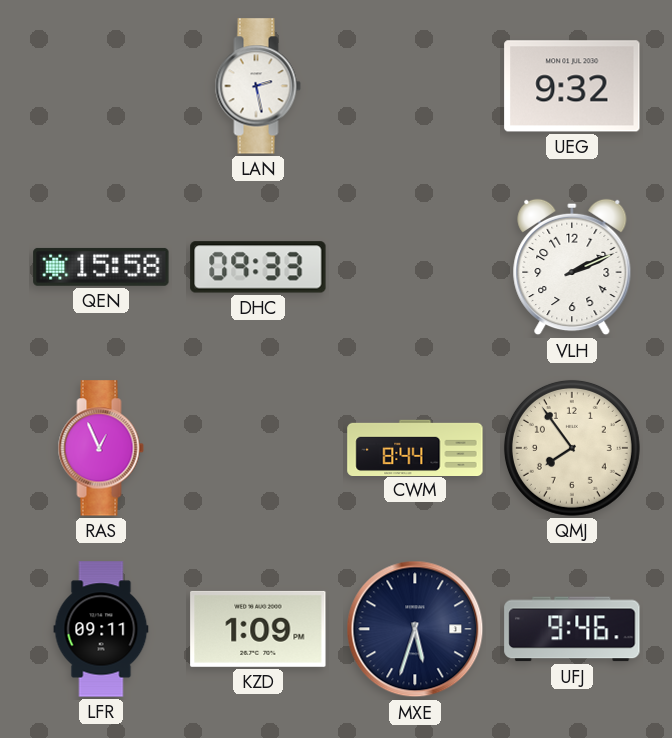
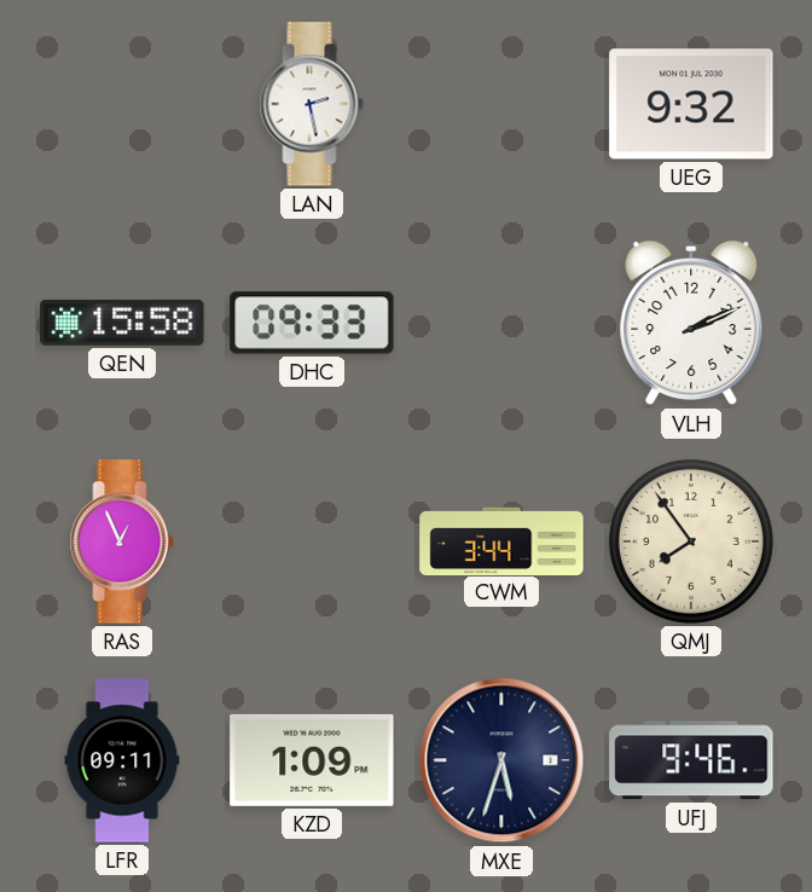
CWM: 8:44 -> 3:44
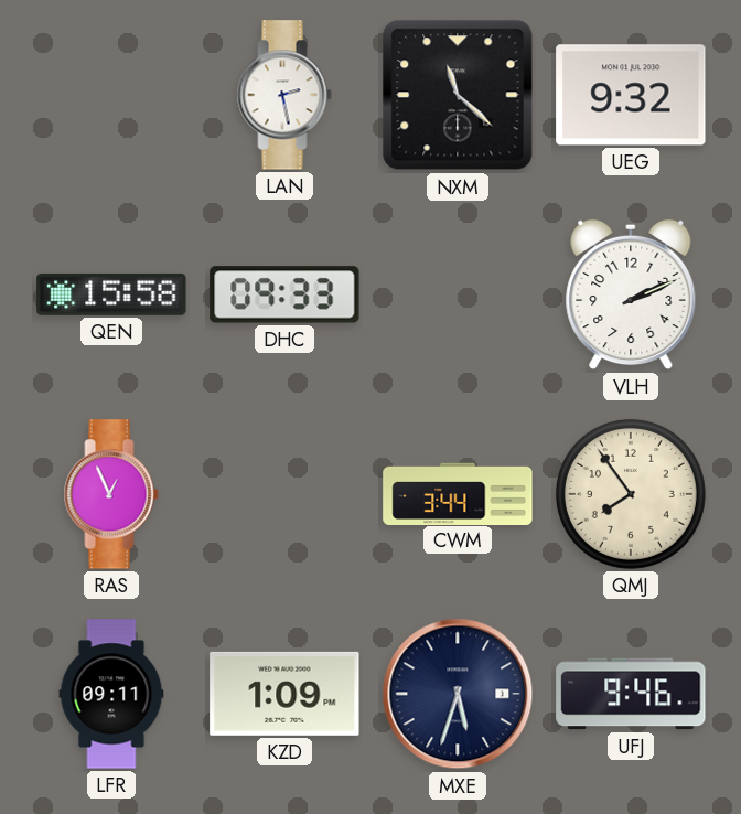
NXM: none -> 11:22
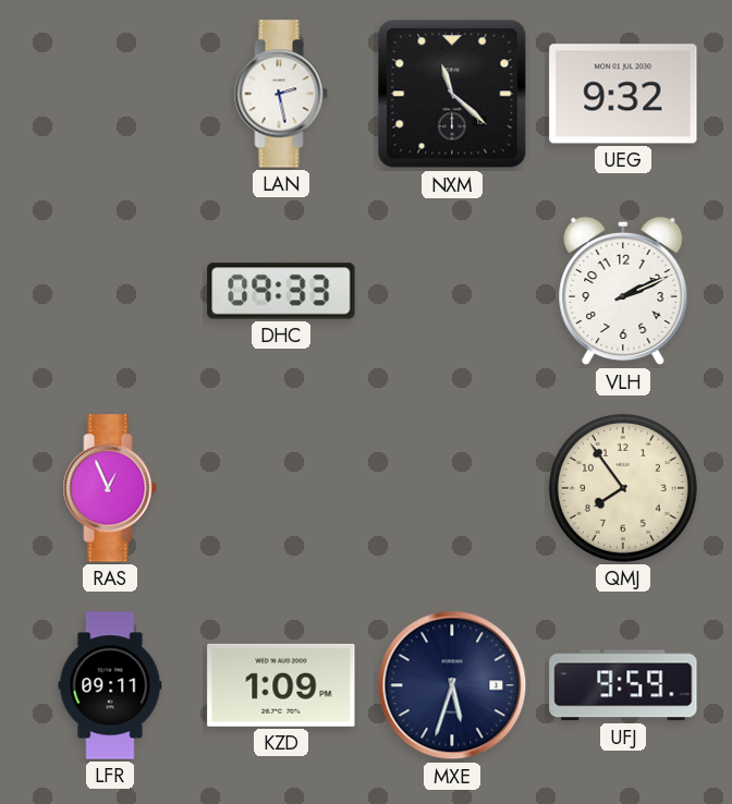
QEN: 15:58 -> none
CWM: 3:44 -> none
UFJ: 9:46 -> 9:59
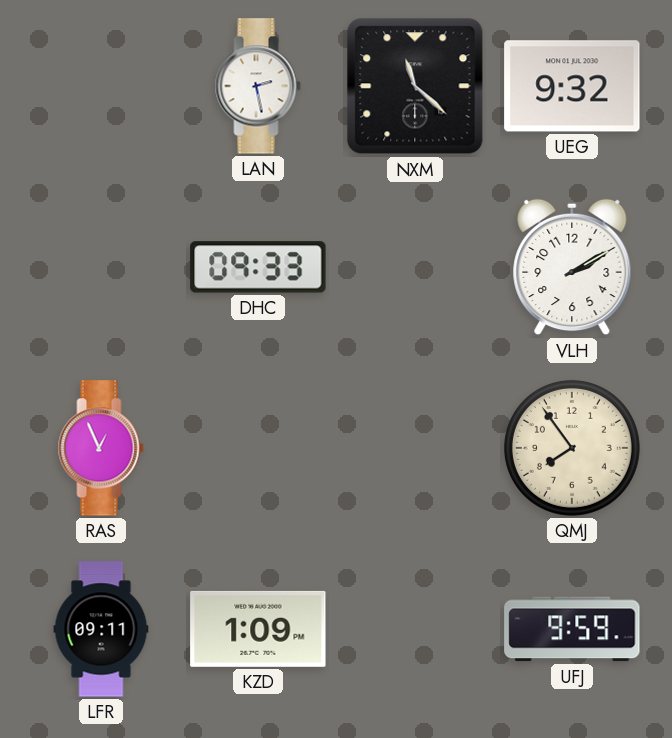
VLH: 2:11 -> 2:10
MXE: 5:33 -> none
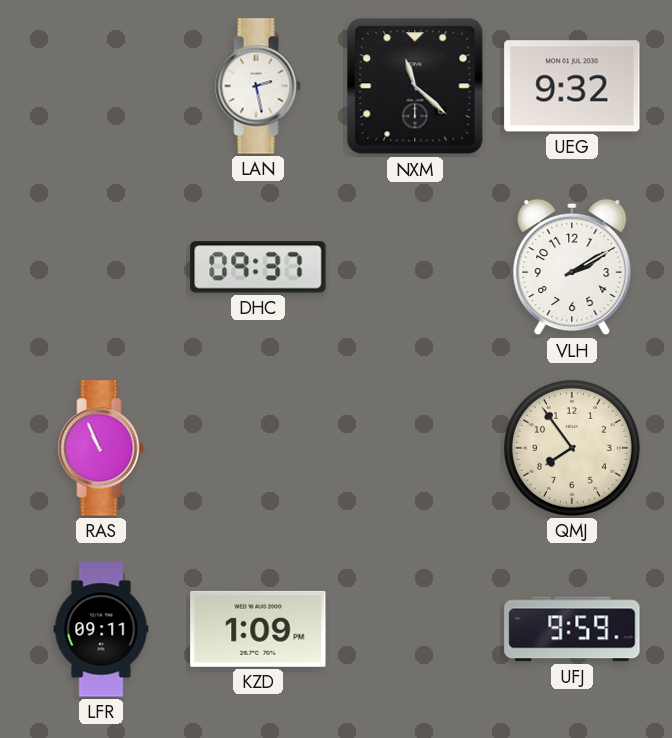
DHC: 09:33 -> 09:37
RAS: 12:56 -> 10:56
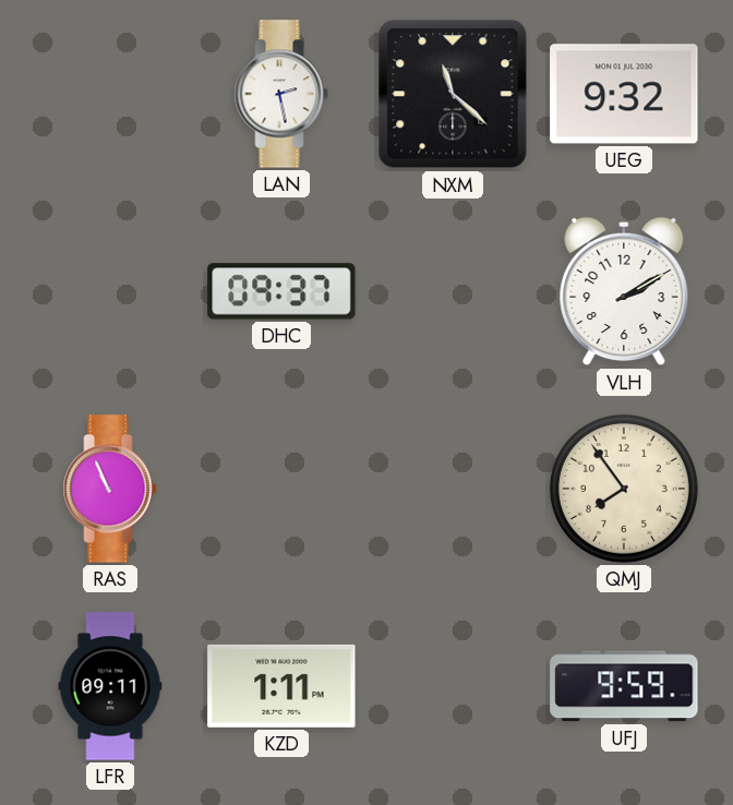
KZD: 1:09 -> 1:11
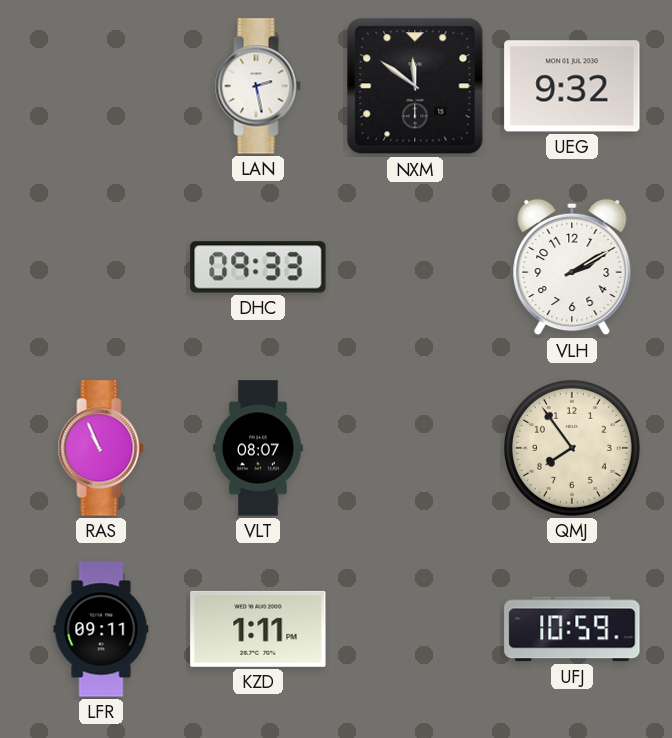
NXM: 11:22 -> 11:51
DHC: 09:37 -> 09:33
VLT: none -> 08:07
UFJ: 9:59 -> 10:59
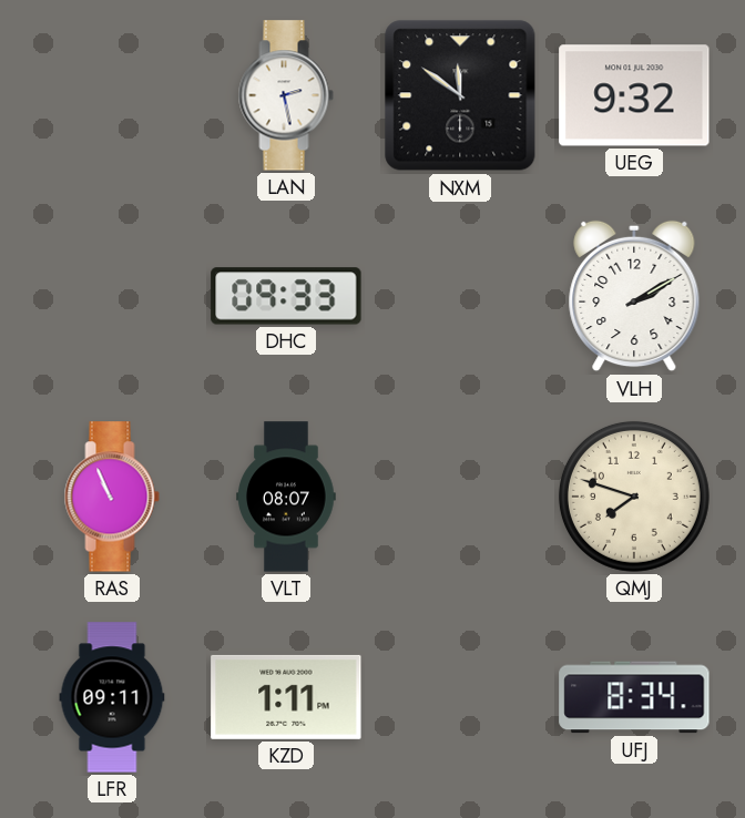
QMJ: 7:54 -> 7:48
UFJ: 10:59 -> 8:34
